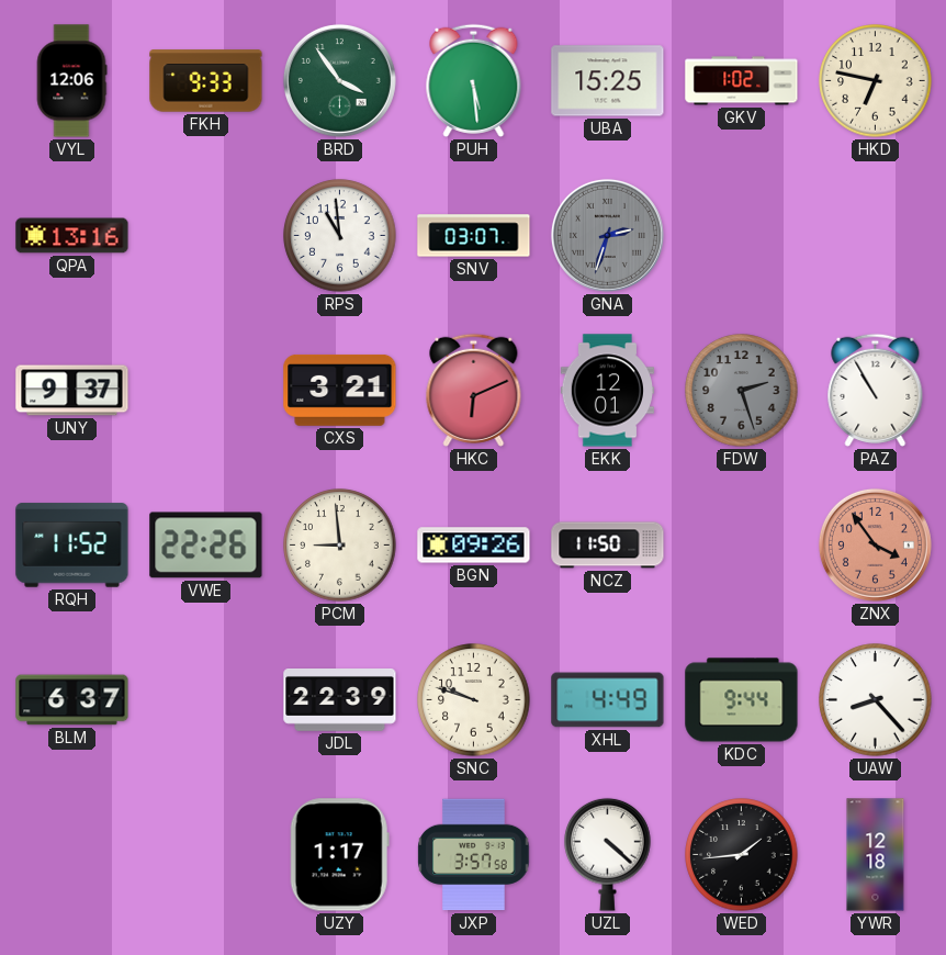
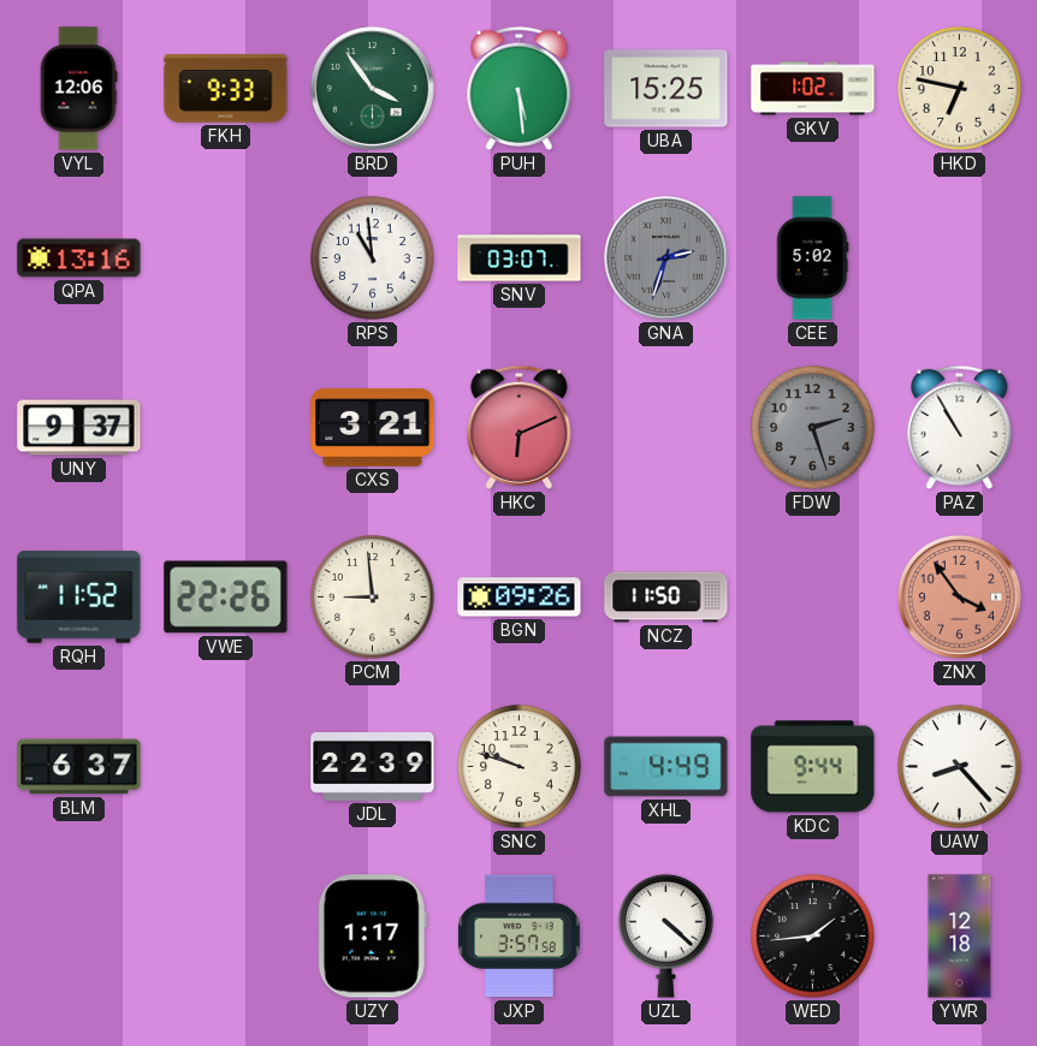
CEE: none -> 5:02
EKK: 12:01 -> none
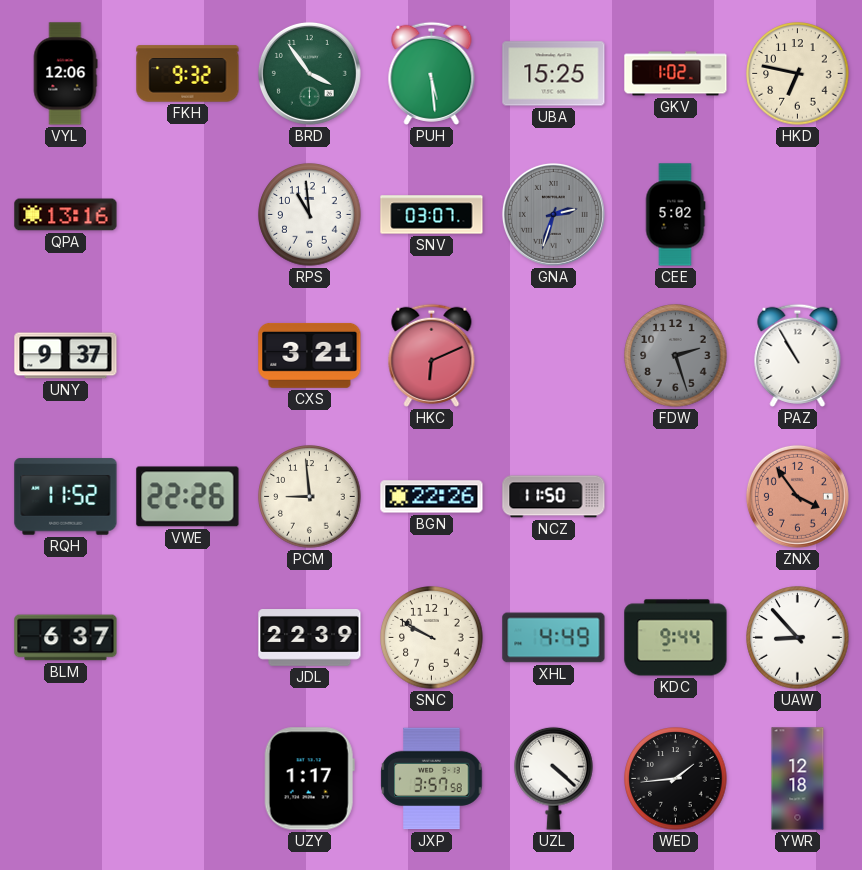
FKH: 9:33 -> 9:32
BGN: 09:26 -> 22:26
SNC: 9:48 -> 9:50
UAW: 8:23 -> 8:53
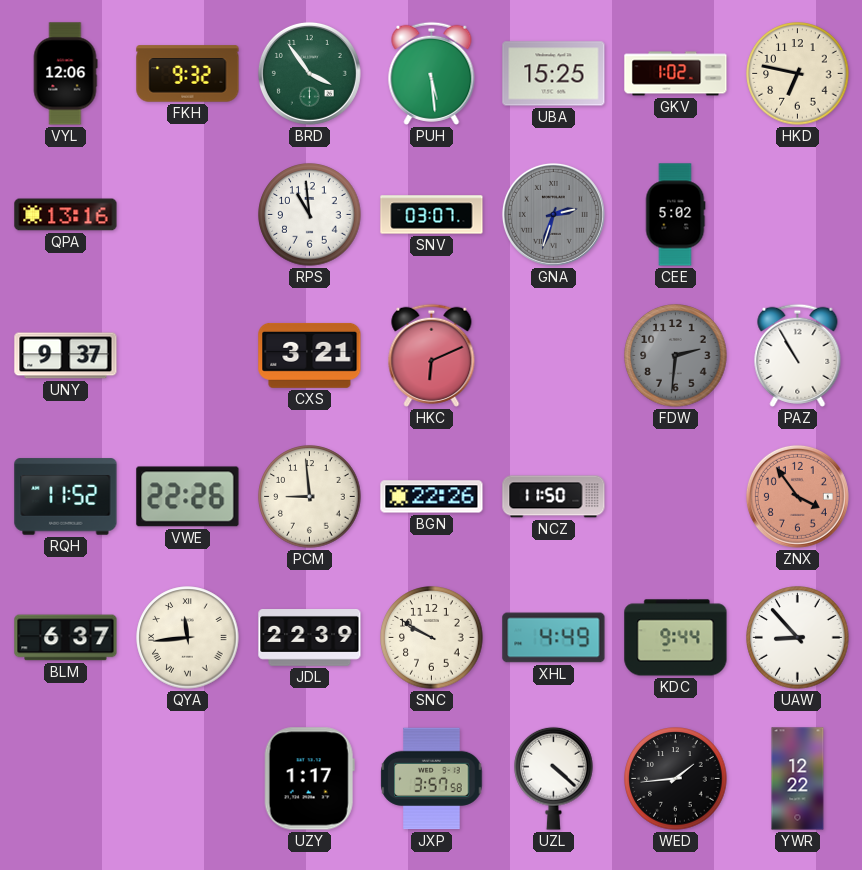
FDW: 2:27 -> 2:31
QYA: none -> 11:44
YWR: 12:18 -> 12:22
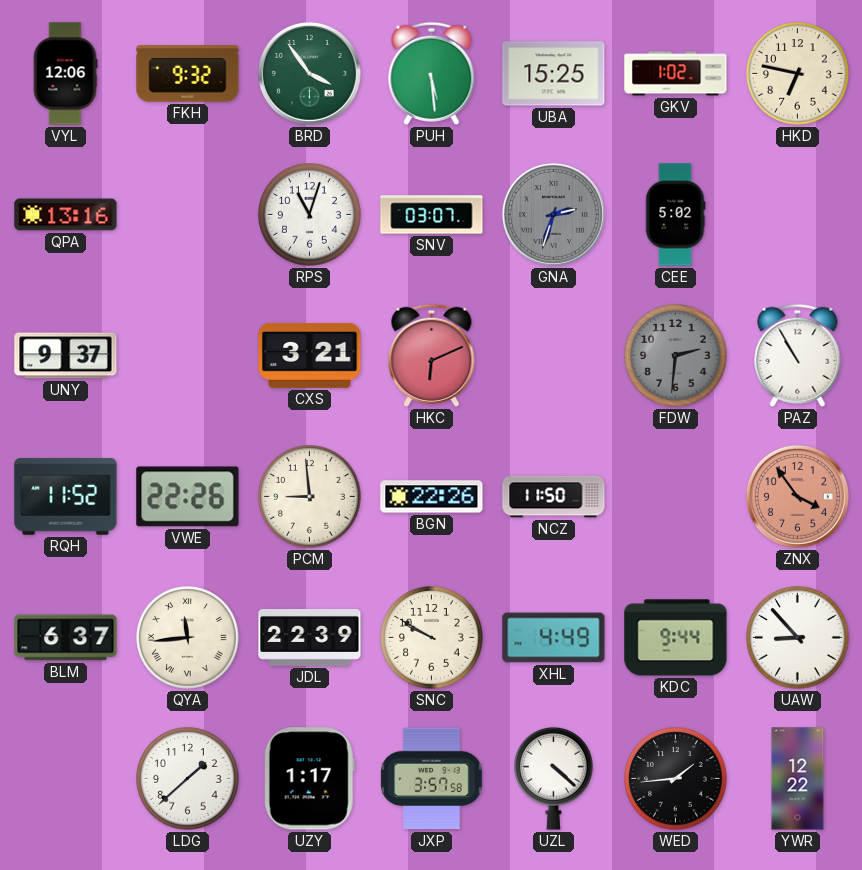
RPS: 10:59 -> 11:03
LDG: none -> 1:38
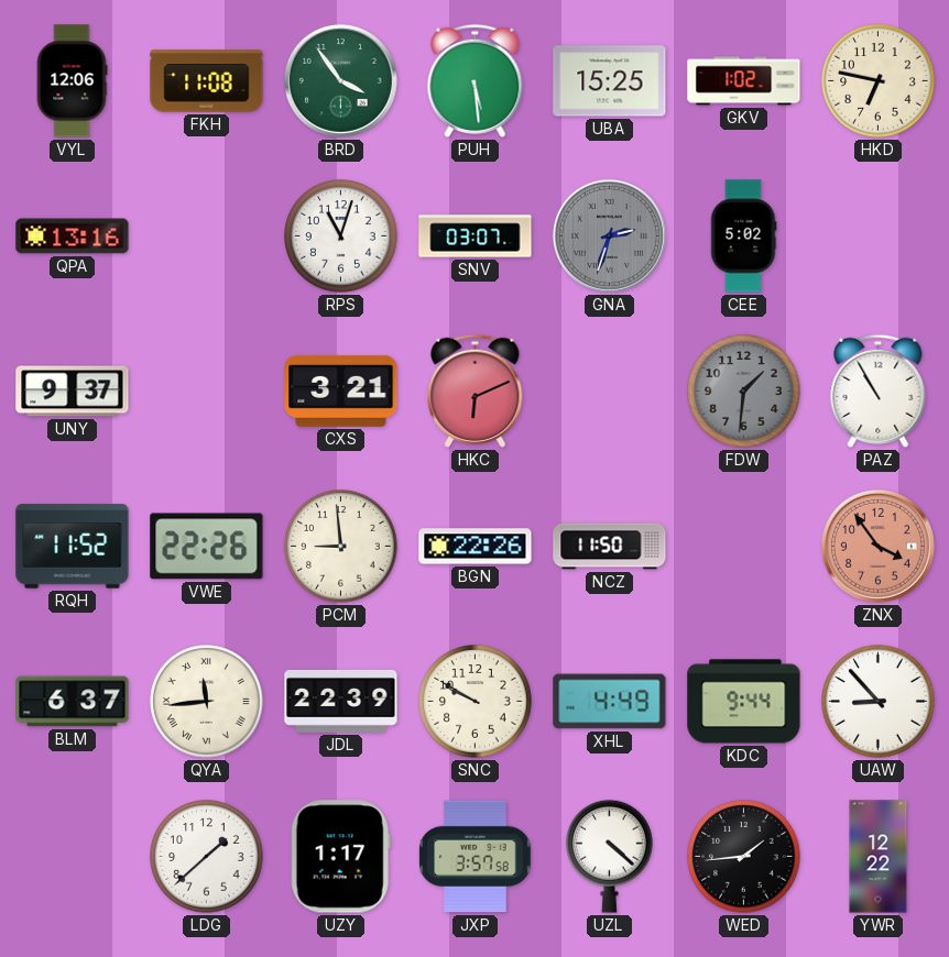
FKH: 9:32 -> 11:08
FDW: 2:31 -> 1:31
